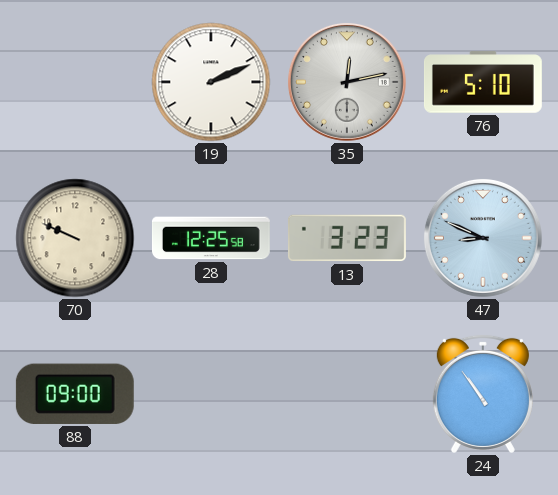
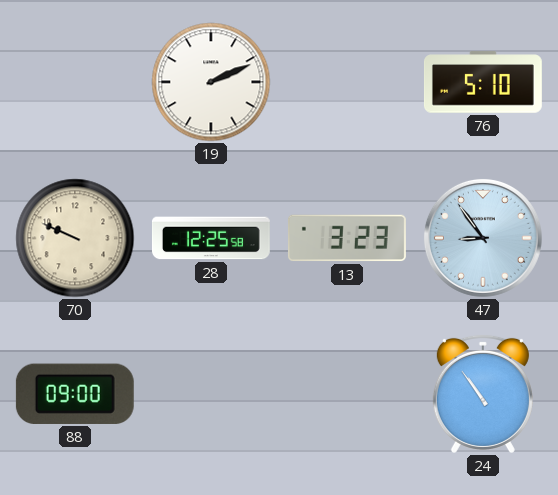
35: 12:13 -> none
47: 8:49 -> 8:54
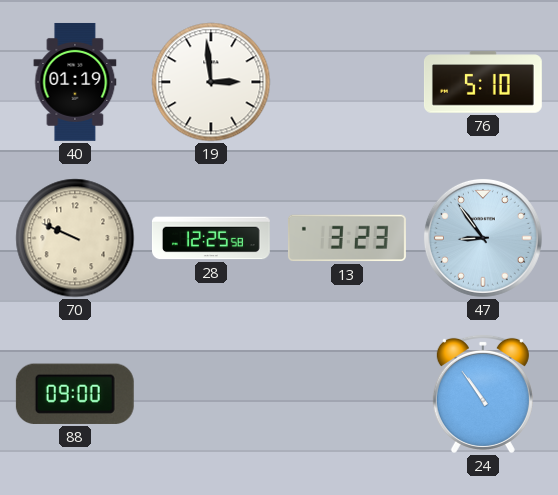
40: none -> 01:19
19: 2:11 -> 2:59
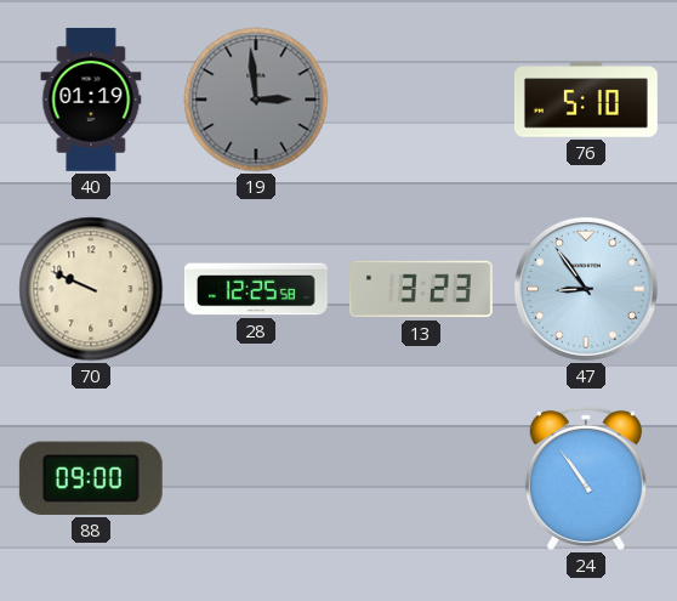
19 dial: white -> grey
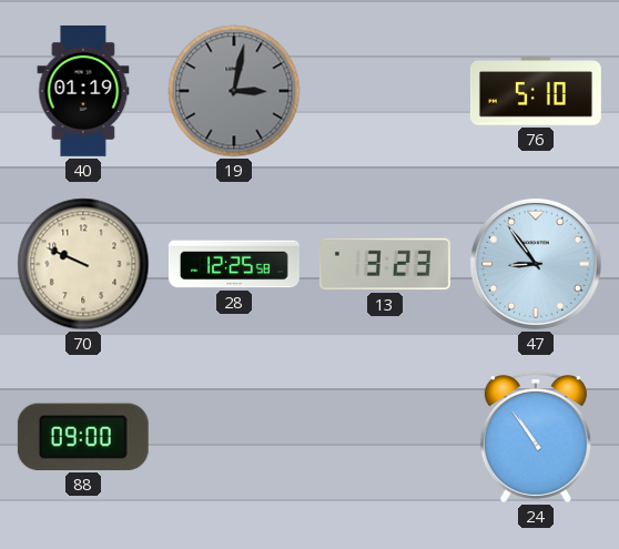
19: 2:59 -> 3:02
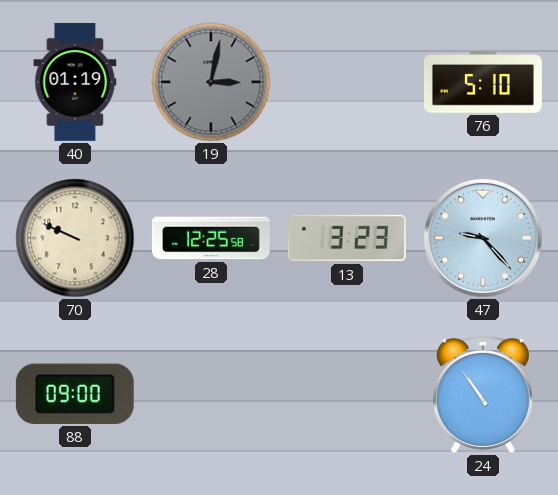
47: 8:54 -> 9:23
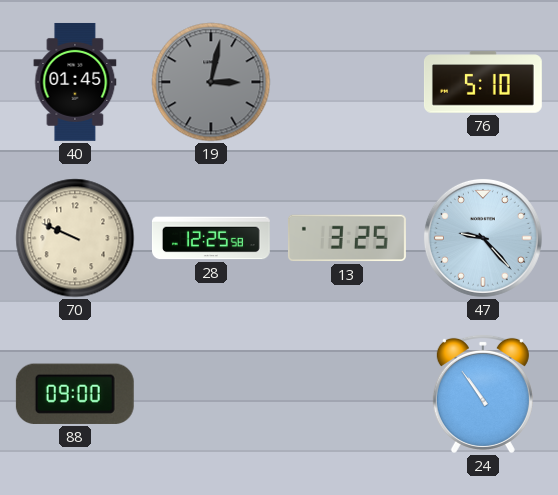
40: 01:19 -> 01:45
13: 3:23 -> 3:25
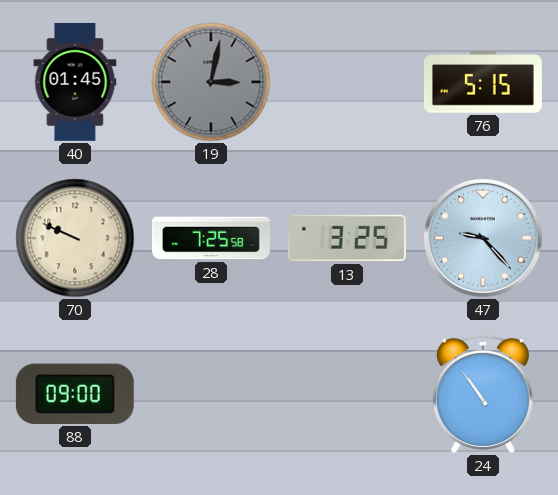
76: 5:10 -> 5:15
28: 12:25 -> 7:25
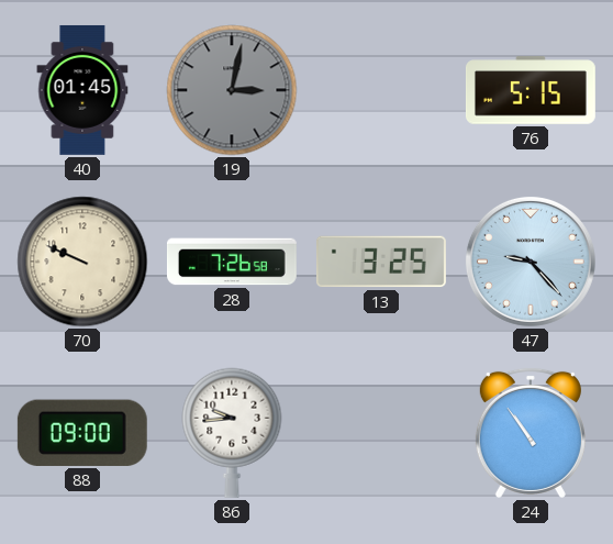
28: 7:25 -> 7:26
86: none -> 9:44
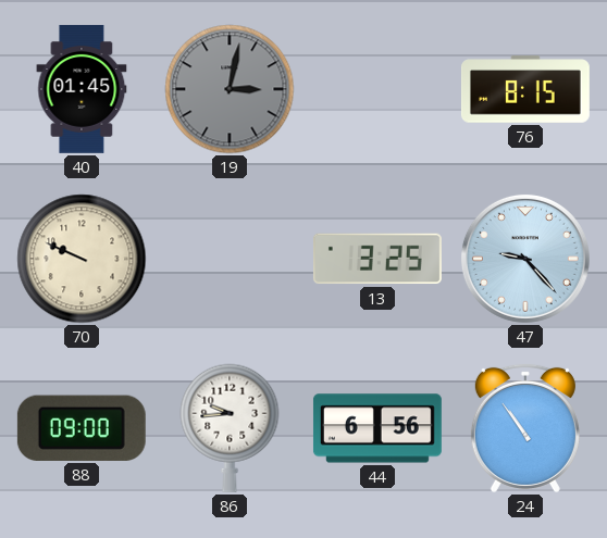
76: 5:15 -> 8:15
28: 7:26 -> none
44: none -> 6:56
